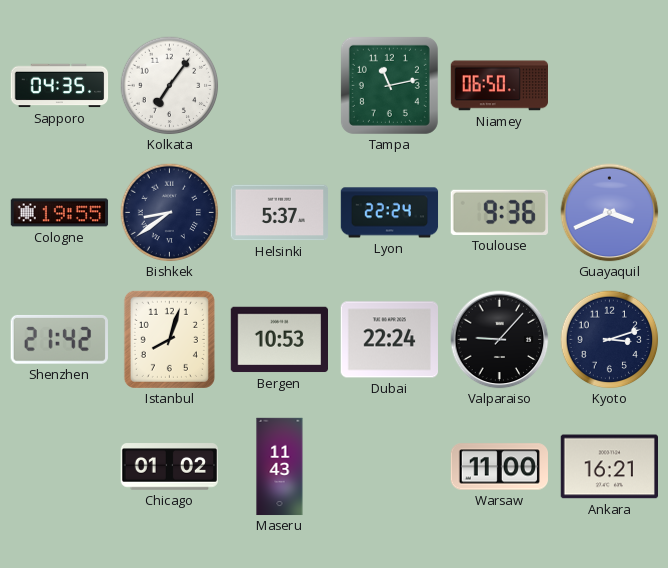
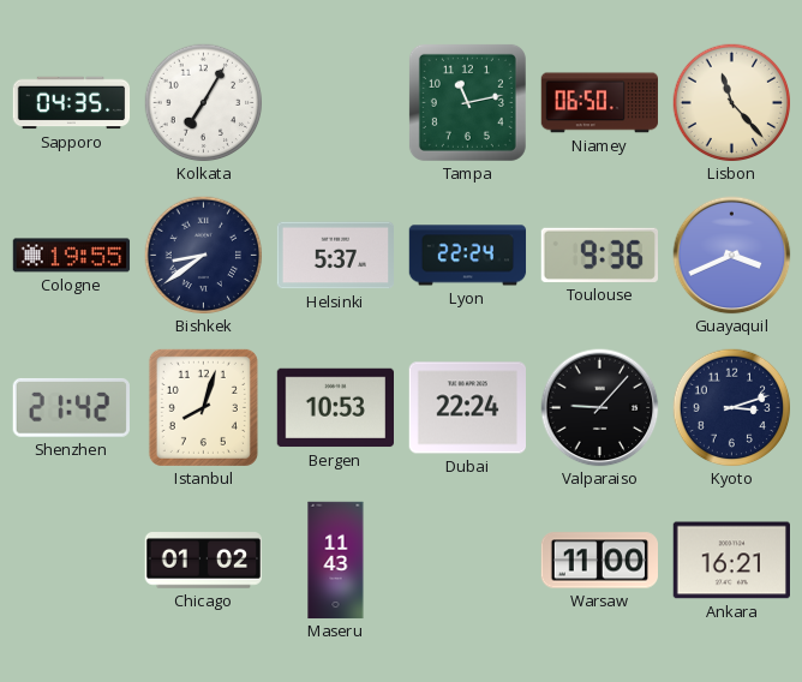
Kolkata: 7:06 -> 7:05
Lisbon: none -> 11:23
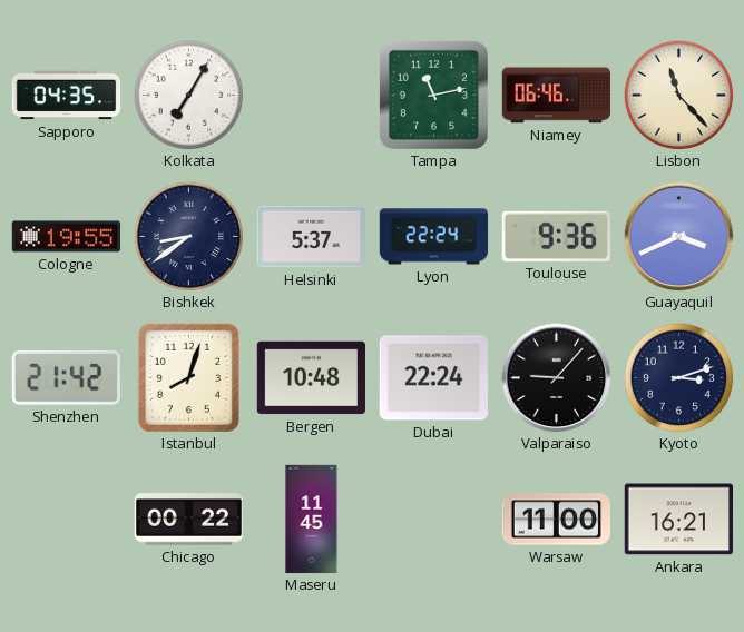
Niamey: 06:50 -> 06:46
Bergen: 10:53 -> 10:48
Chicago: 01:02 -> 00:22
Maseru: 11:43 -> 11:45
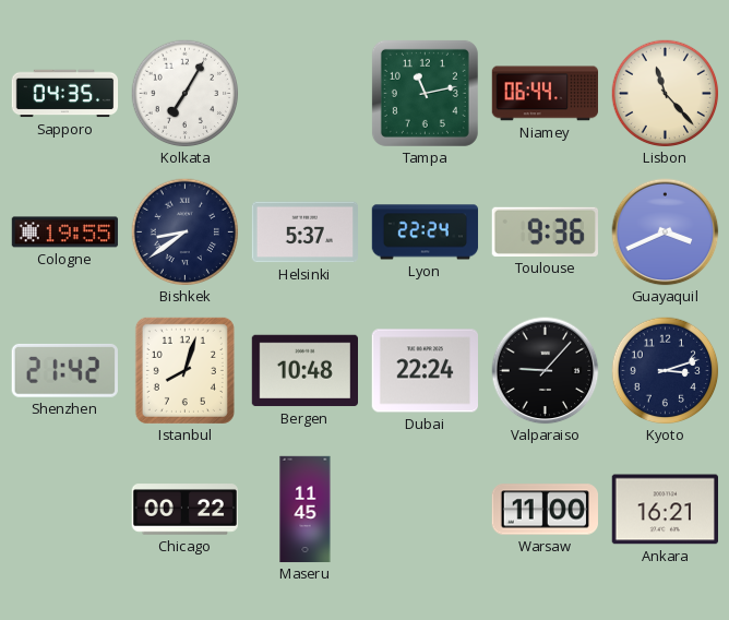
Niamey: 06:46 -> 06:44
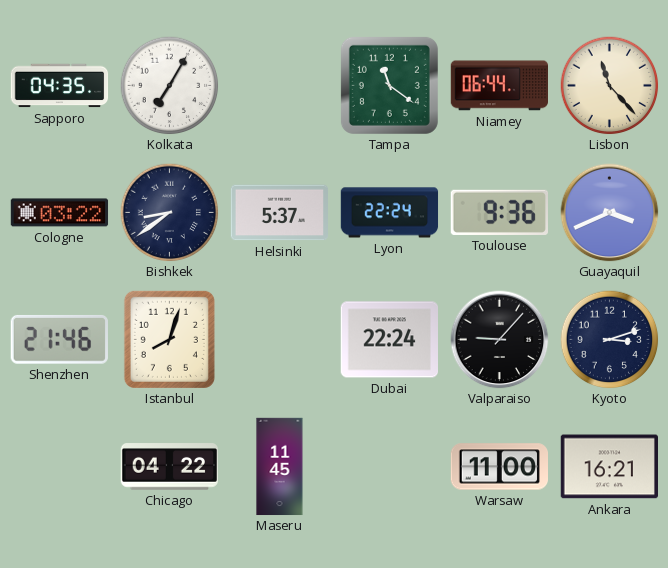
Tampa: 11:13 -> 11:21
Cologne: 19:55 -> 03:22
Shenzhen: 21:42 -> 21:46
Bergen: 10:48 -> none
Chicago: 00:22 -> 04:22
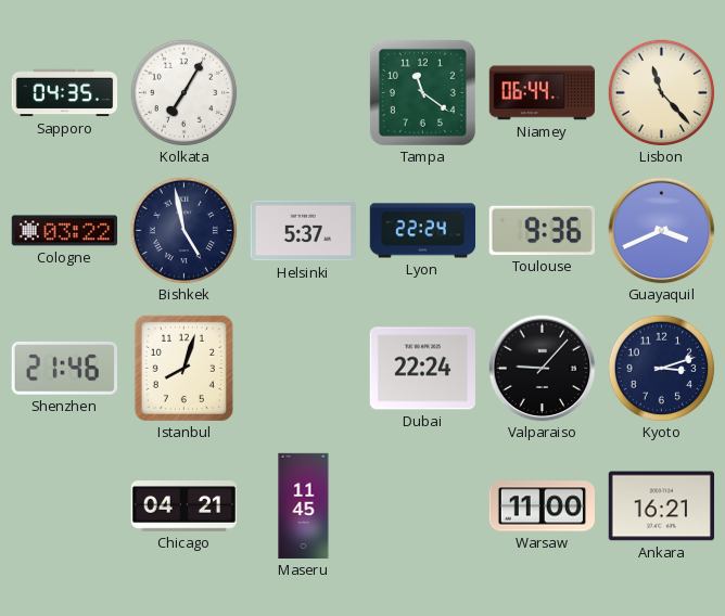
Bishkek: 8:39 -> 4:58
Chicago: 04:22 -> 04:21
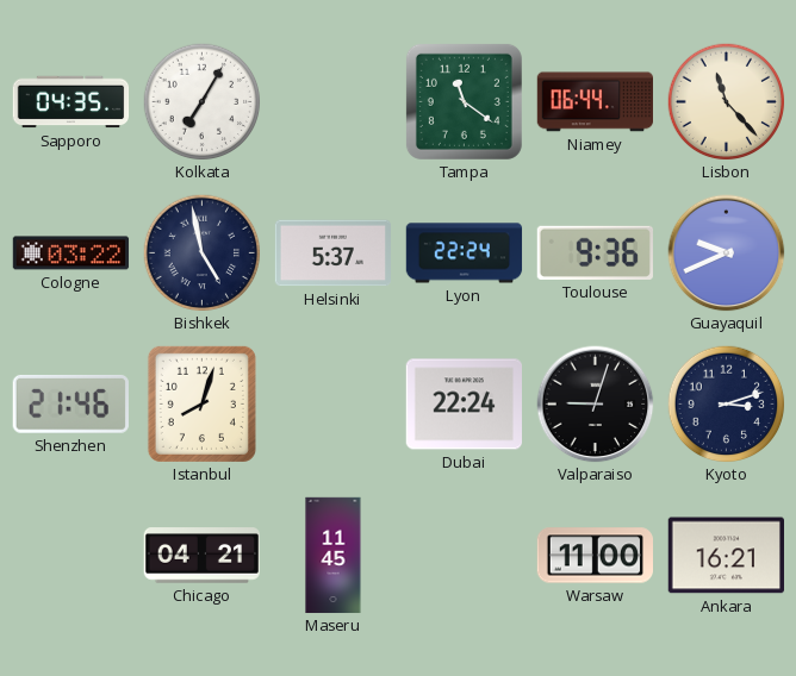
Guayaquil: 3:41 -> 9:41
Valparaiso: 9:07 -> 9:03
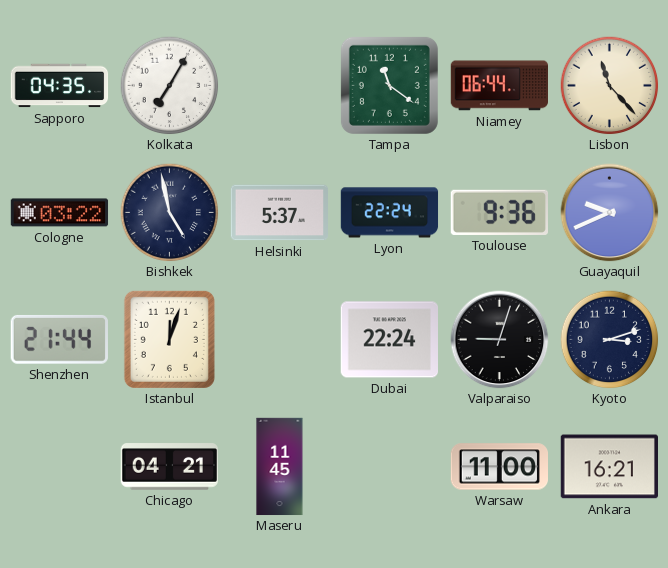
Shenzhen: 21:46 -> 21:44
Istanbul: 8:03 -> 12:03
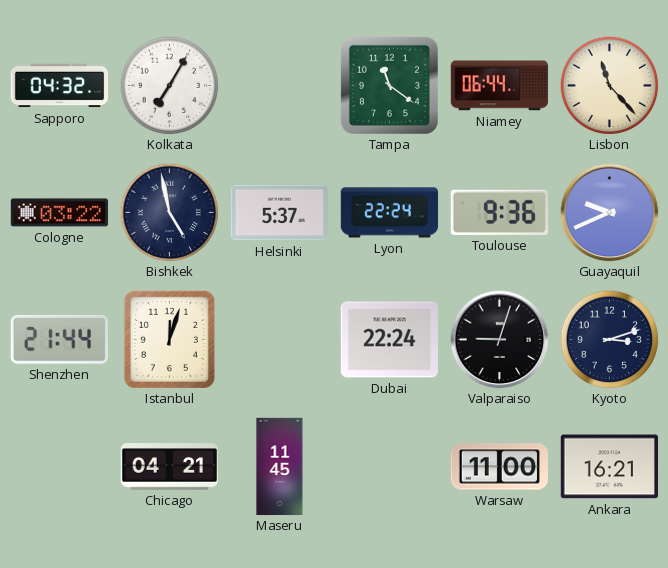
Sapporo: 04:35 -> 04:32
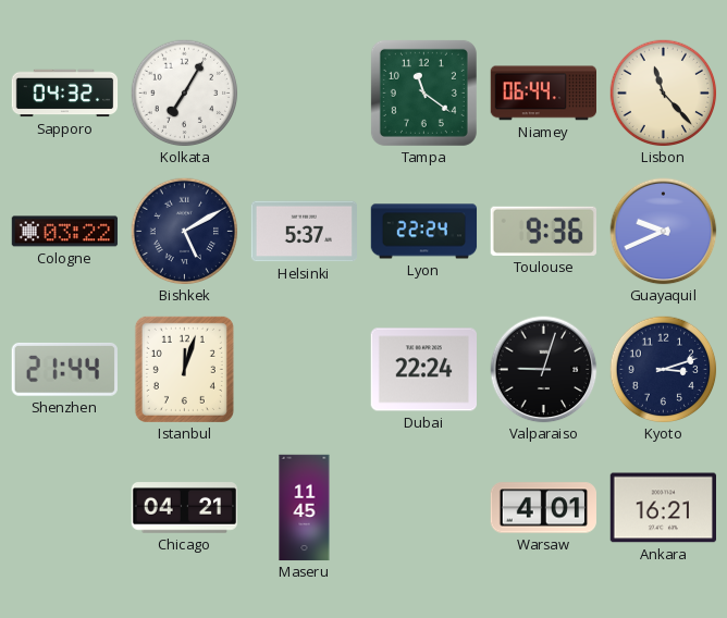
Bishkek: 4:58 -> 5:10
Warsaw: 11:00 -> 4:01
